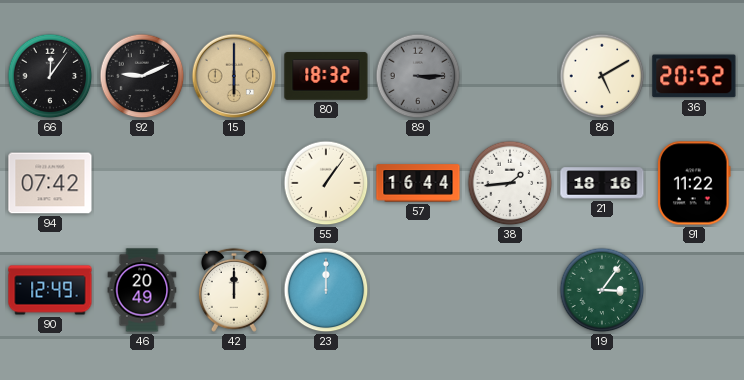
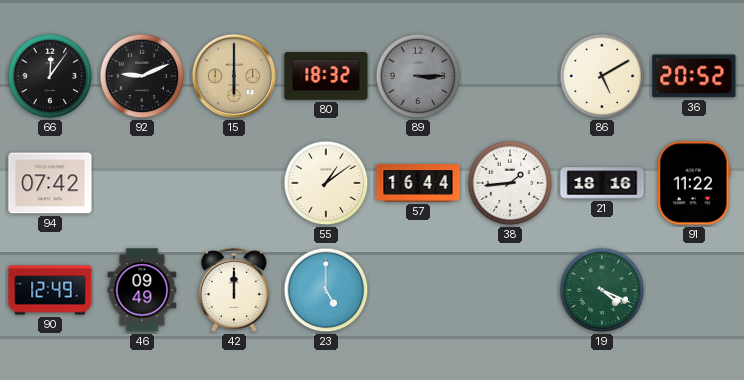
55: 1:06 -> 1:09
46: 20:49 -> 09:49
23: 12:00 -> 5:00
19: 3:06 -> 4:19
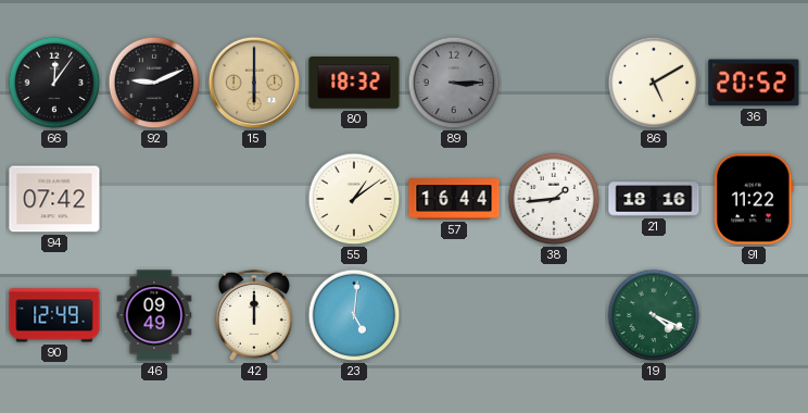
23: 5:00 -> 5:01
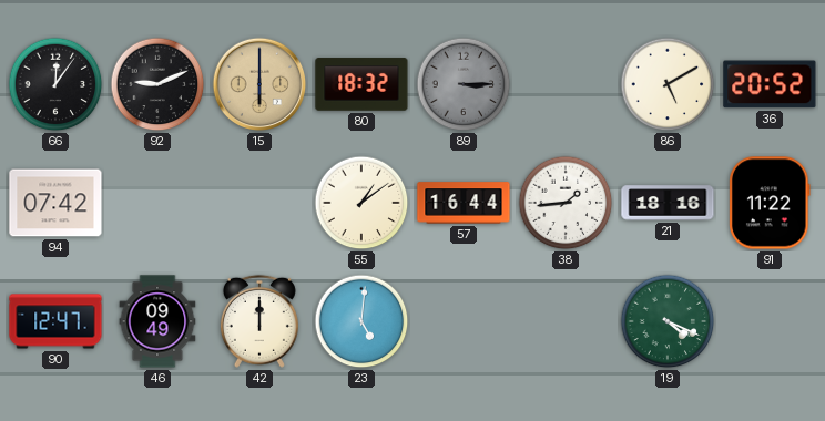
90: 12:49 -> 12:47
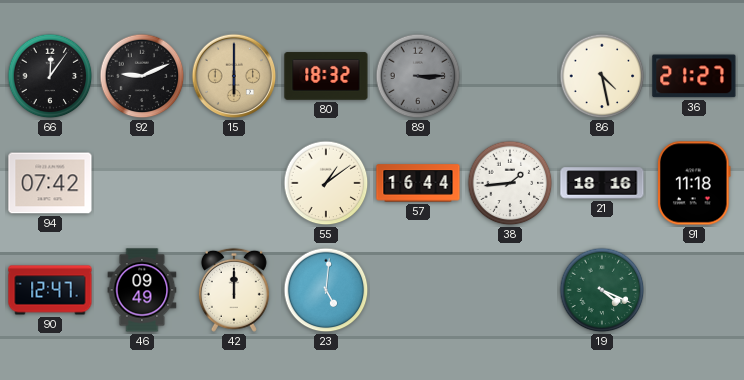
86: 5:10 -> 4:28
36: 20:52 -> 21:27
91: 11:22 -> 11:18
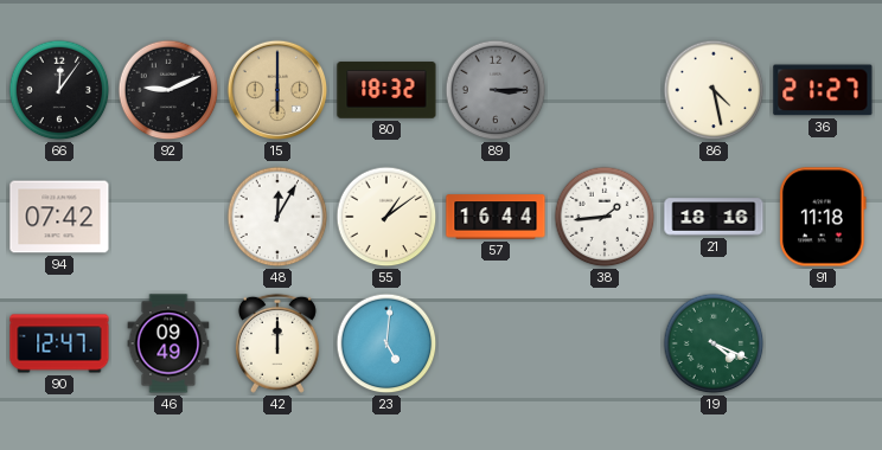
48: none -> 12:05
